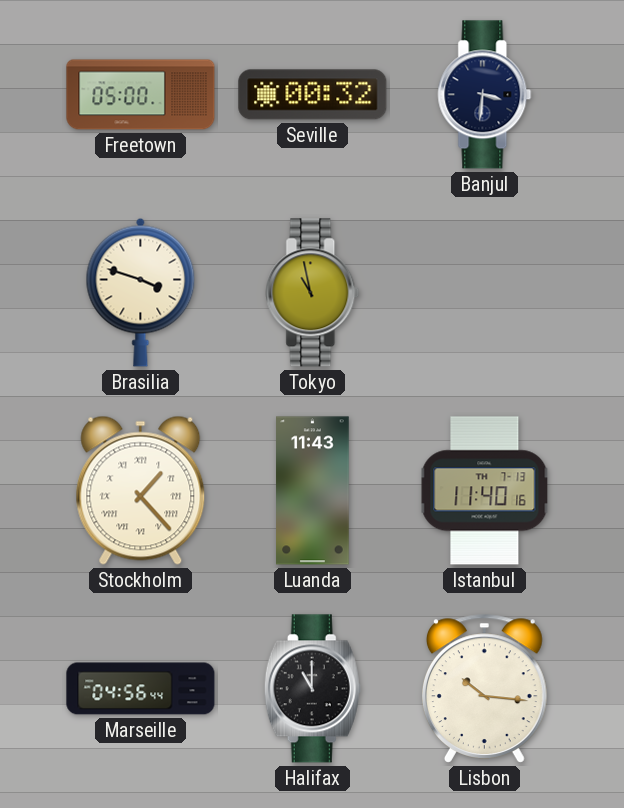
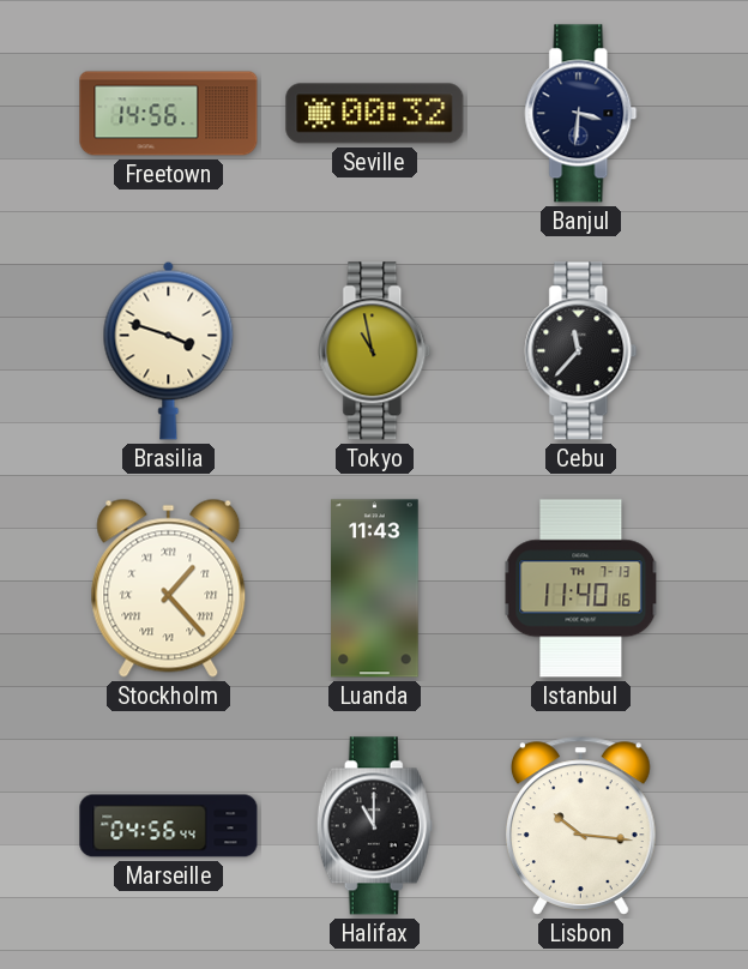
Freetown: 05:00 -> 14:56
Cebu: none -> 11:37
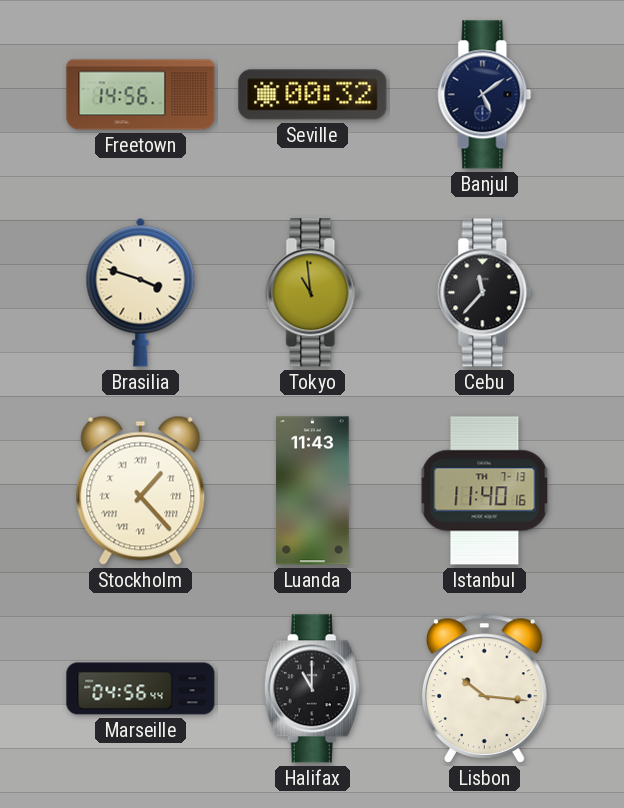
Banjul: 3:31 -> 5:09
Tokyo: 10:58 -> 10:59
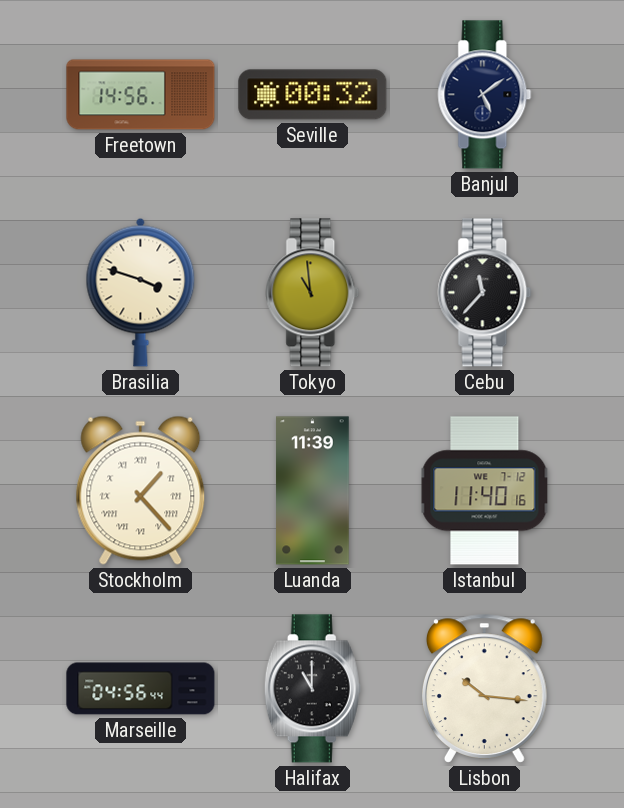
Luanda: 11:43 -> 11:39
Istanbul date: TH 7-13 -> WE 7-12
